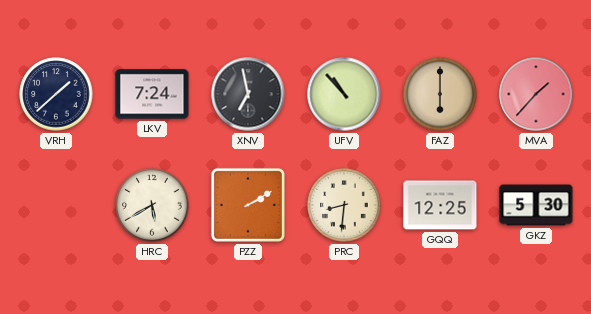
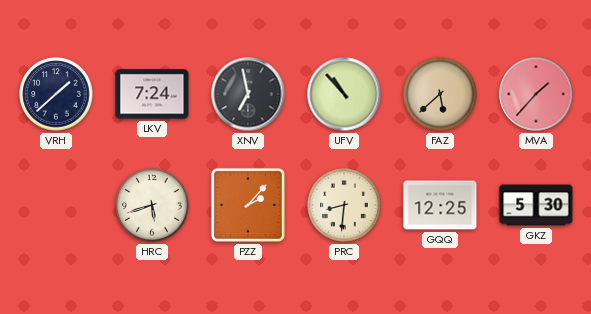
FAZ: 6:00 -> 5:38
HRC: 5:40 -> 5:42
PZZ: 2:10 -> 2:07
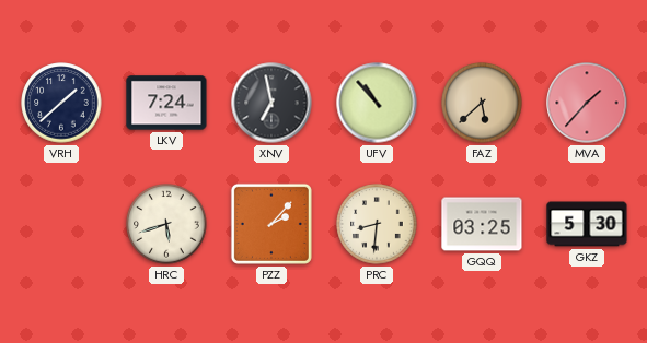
GQQ: 12:25 -> 03:25
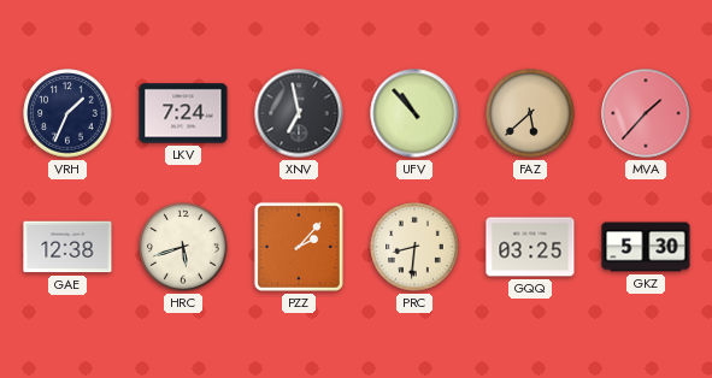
VRH: 1:38 -> 1:34
GAE: none -> 12:38
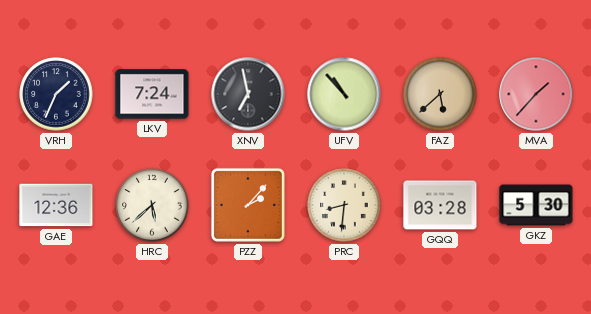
GAE: 12:38 -> 12:36
HRC: 5:42 -> 5:38
GQQ: 03:25 -> 03:28
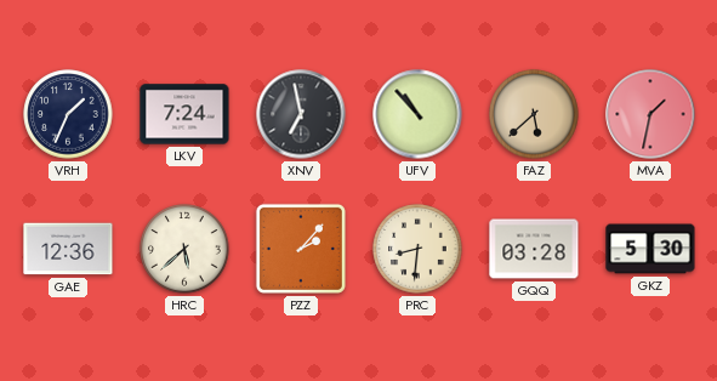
MVA: 1:37 -> 1:32
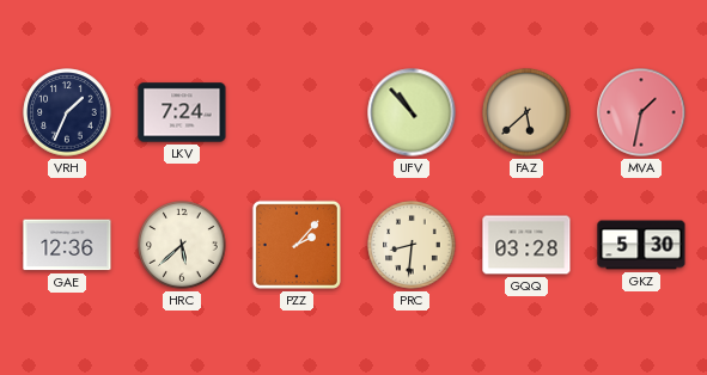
XNV: 6:58 -> none
